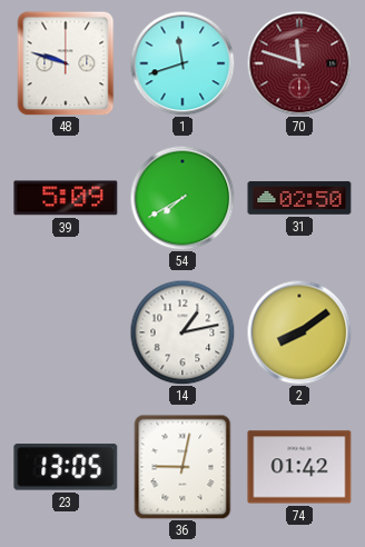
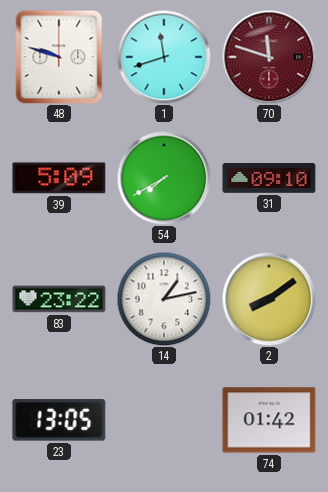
31: 02:50 -> 09:10
83: none -> 23:22
36: 9:02 -> none
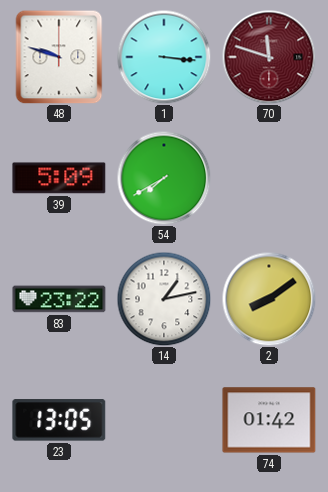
1: 11:42 -> 3:16
31: 09:10 -> none
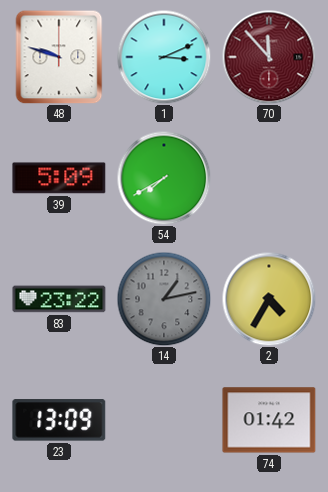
1: 3:16 -> 3:11
70: 11:48 -> 11:53
14 dial: white -> grey
2: 8:09 -> 4:35
23: 13:05 -> 13:09
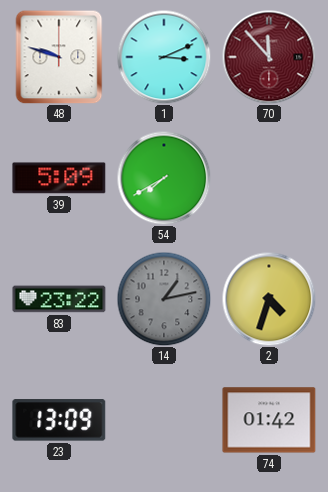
2: 4:35 -> 4:33
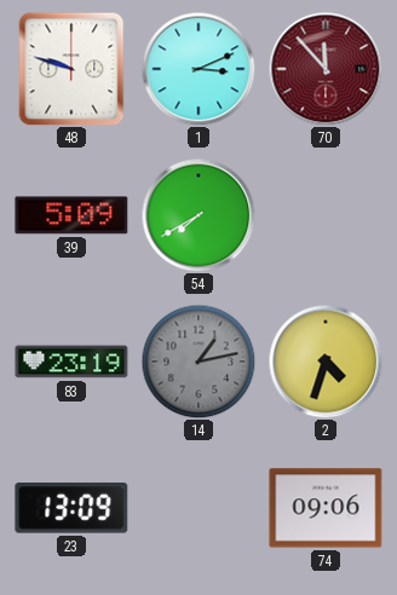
83: 23:22 -> 23:19
74: 01:42 -> 09:06
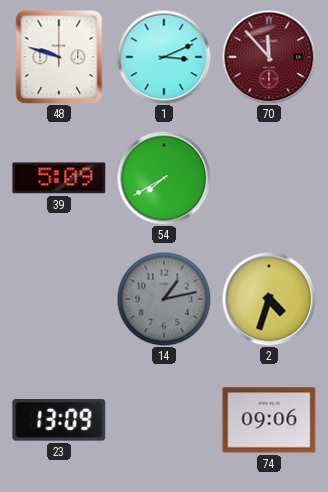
83: 23:19 -> none
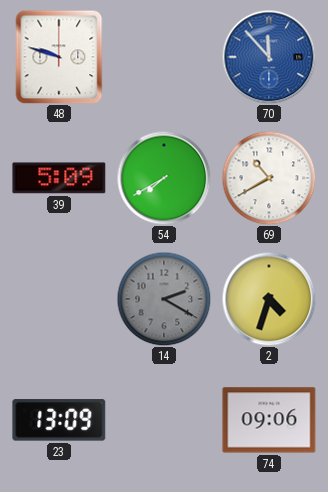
1: 3:11 -> none
70 dial: burgundy -> blue
69: none -> 10:40
14: 1:13 -> 2:20
